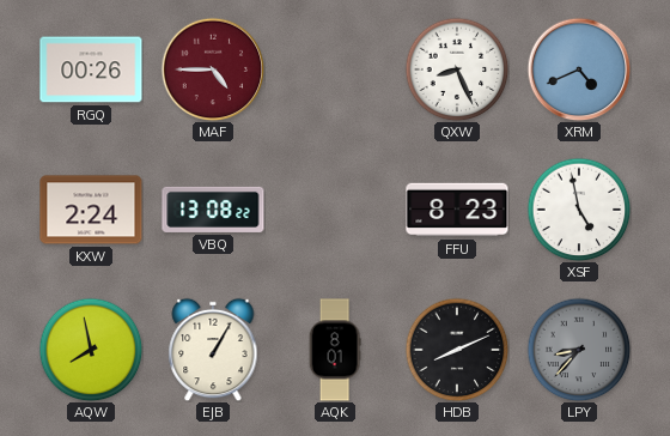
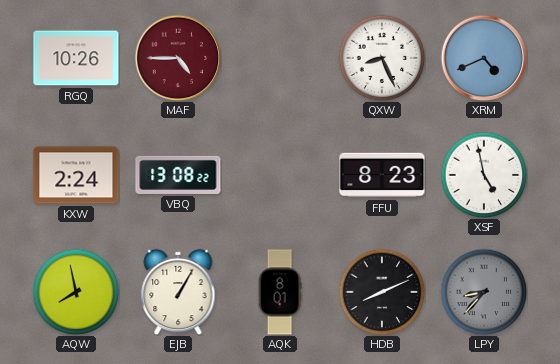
RGQ: 00:26 -> 10:26
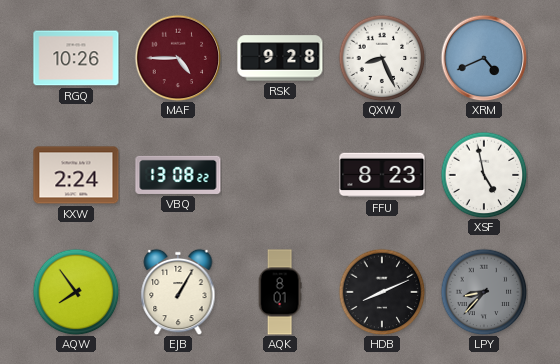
RSK: none -> 9:28
AQW: 7:58 -> 7:54
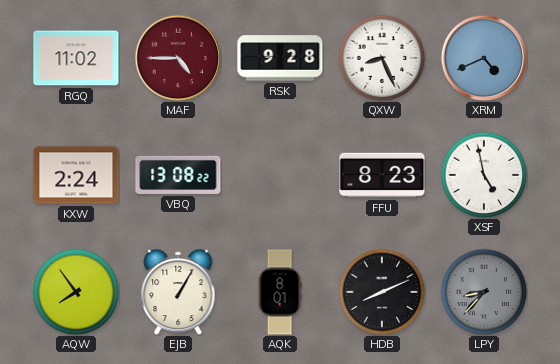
RGQ: 10:26 -> 11:02
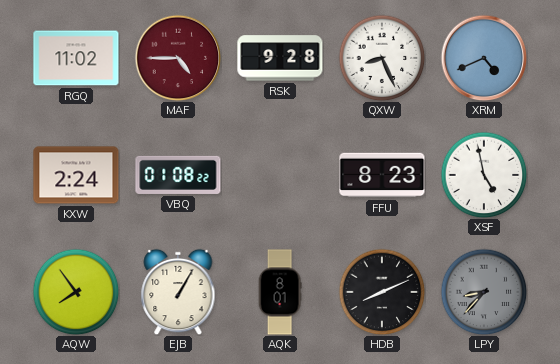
VBQ: 13:08 -> 01:08
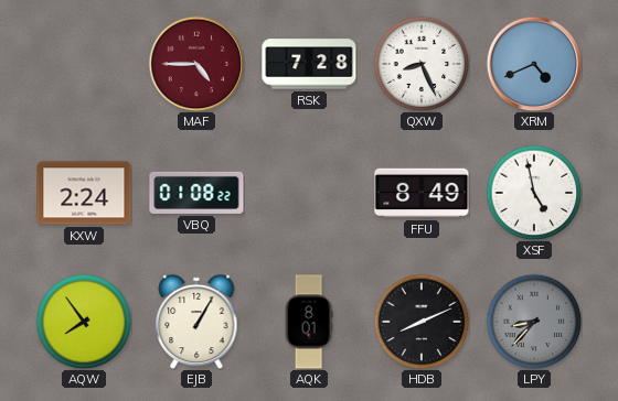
RGQ: 11:02 -> none
RSK: 9:28 -> 7:28
FFU: 8:23 -> 8:49
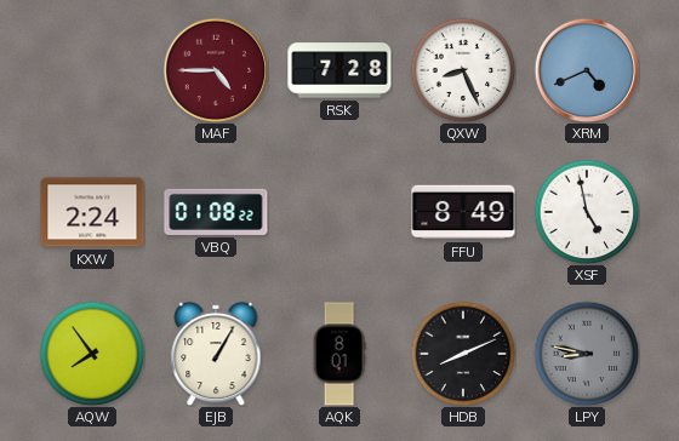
LPY: 8:37 -> 8:47
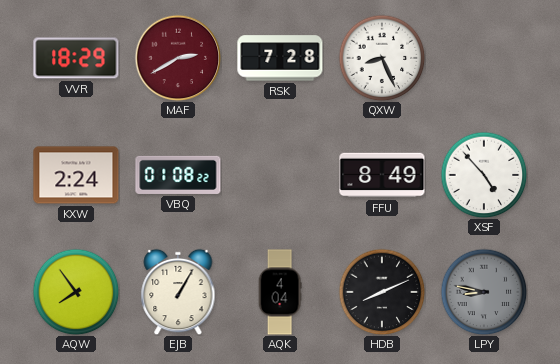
VVR: none -> 18:29
MAF: 4:45 -> 2:40
XRM: 4:41 -> none
XSF: 4:58 -> 4:53
AQK: 8:01 -> 4:04
